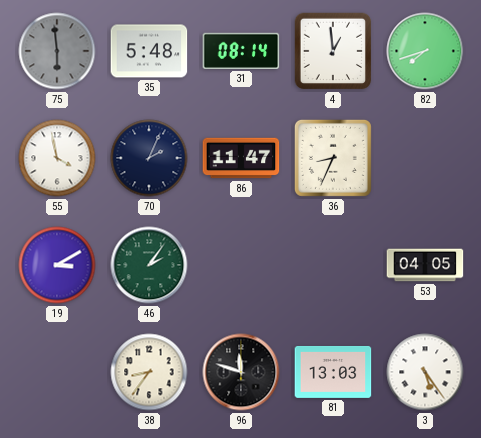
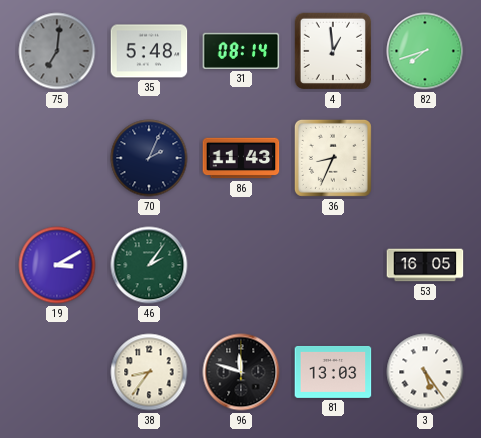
75: 5:59 -> 7:01
55: 3:58 -> none
86: 11:47 -> 11:43
53: 04:05 -> 16:05
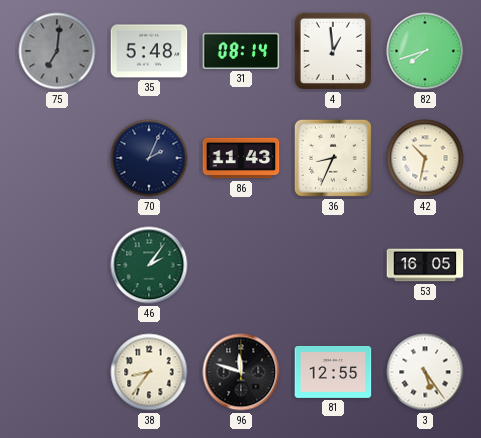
42: none -> 10:32
19: 3:10 -> none
81: 13:03 -> 12:55
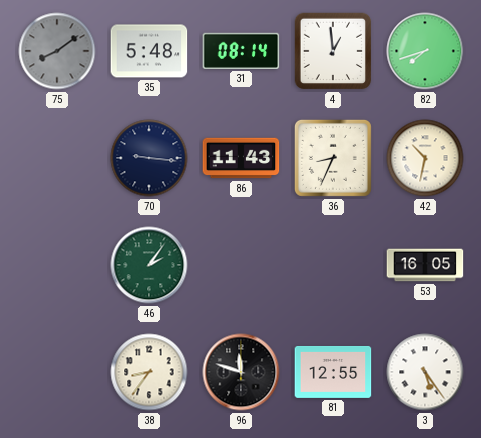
75: 7:01 -> 8:09
70: 2:04 -> 9:16
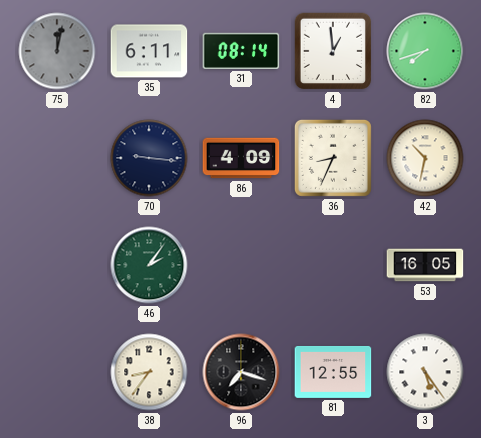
75: 8:09 -> 12:02
35: 5:48 -> 6:11
86: 11:43 -> 4:09
96: 11:48 -> 7:18
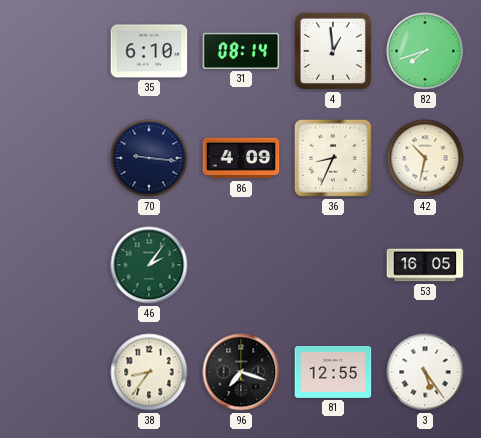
75: 12:02 -> none
35: 6:11 -> 6:10
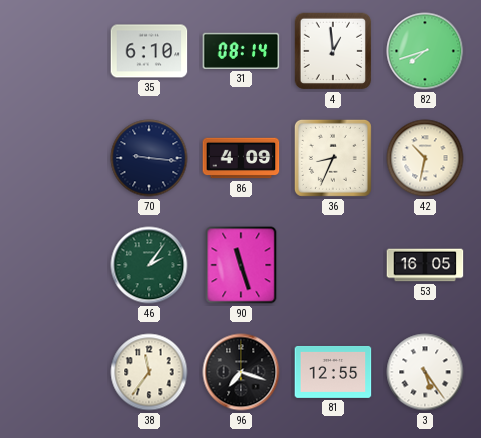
90: none -> 11:27
38: 8:36 -> 11:36
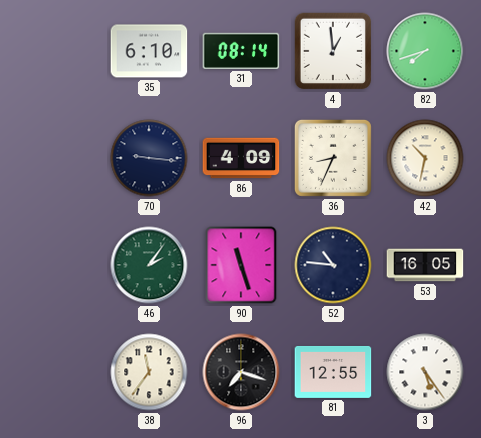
52: none -> 10:46
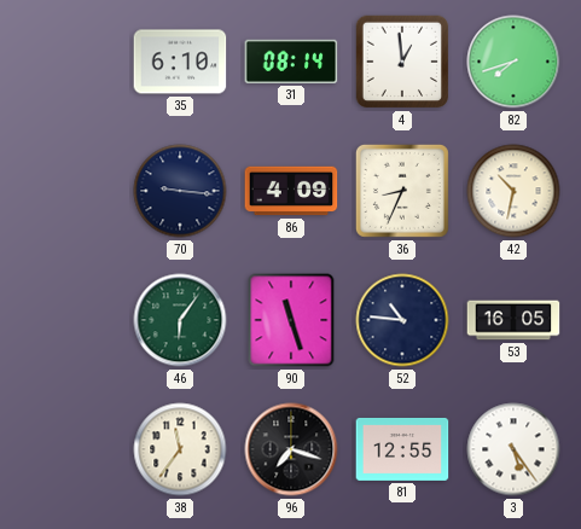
46: 2:06 -> 6:06
